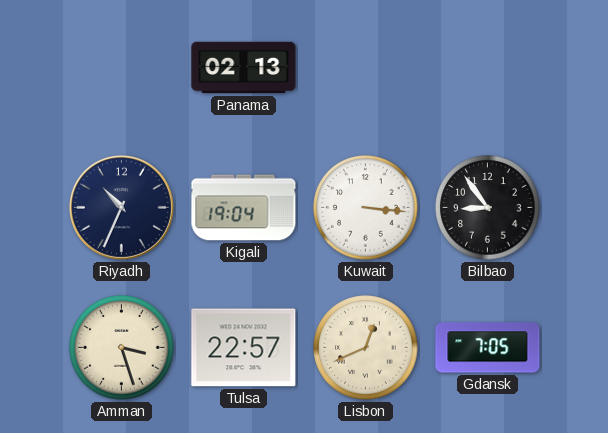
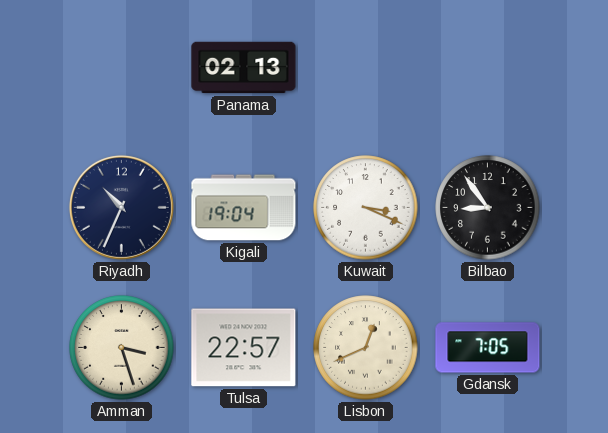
Kuwait: 3:16 -> 3:19
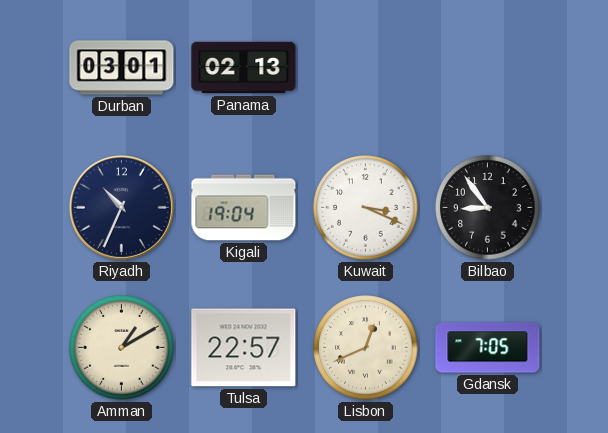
Durban: none -> 03:01
Amman: 3:27 -> 1:10
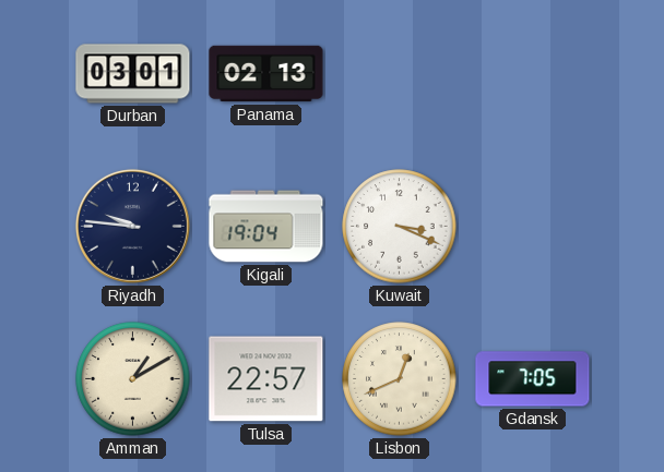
Riyadh: 10:34 -> 9:46
Bilbao: 8:54 -> none
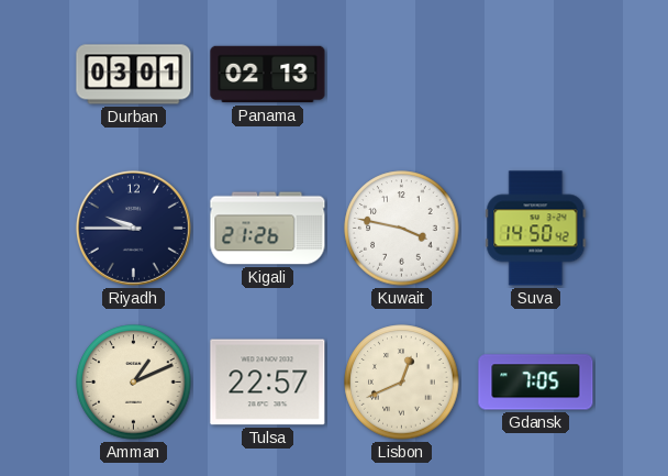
Riyadh: 9:46 -> 9:45
Kigali: 19:04 -> 21:26
Kuwait: 3:19 -> 3:47
Suva: none -> 14:50
Amman: 1:10 -> 1:11
